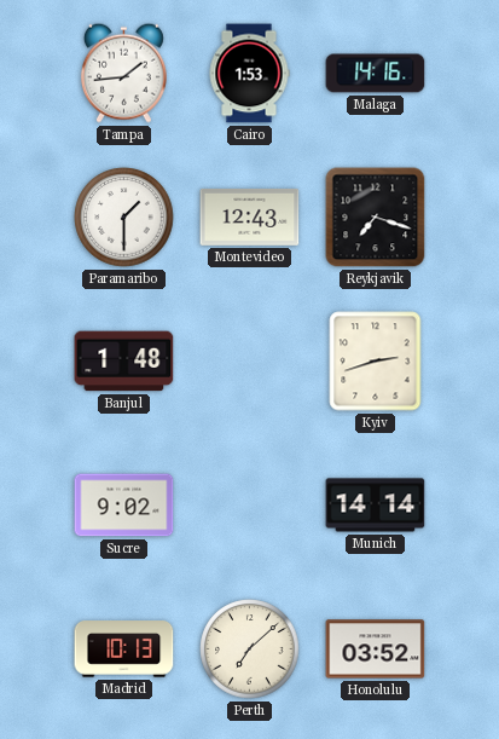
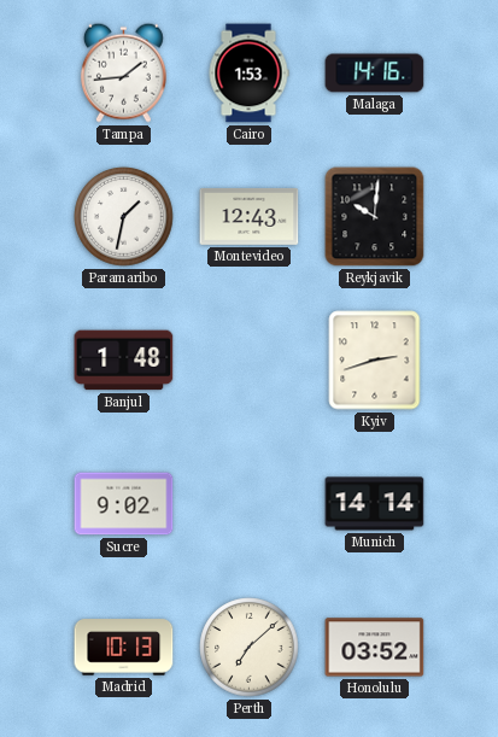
Paramaribo: 1:30 -> 1:32
Reykjavik: 7:18 -> 10:01
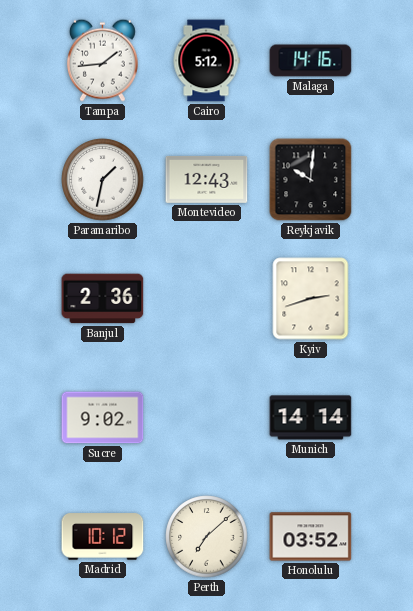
Cairo: 1:53 -> 5:12
Banjul: 1:48 -> 2:36
Madrid: 10:13 -> 10:12
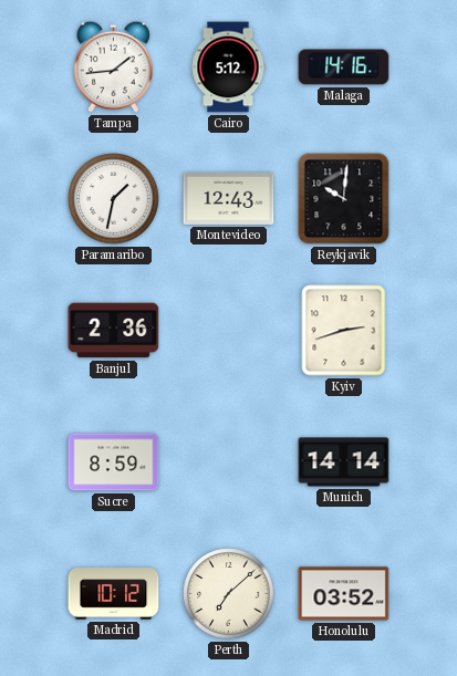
Sucre: 9:02 -> 8:59
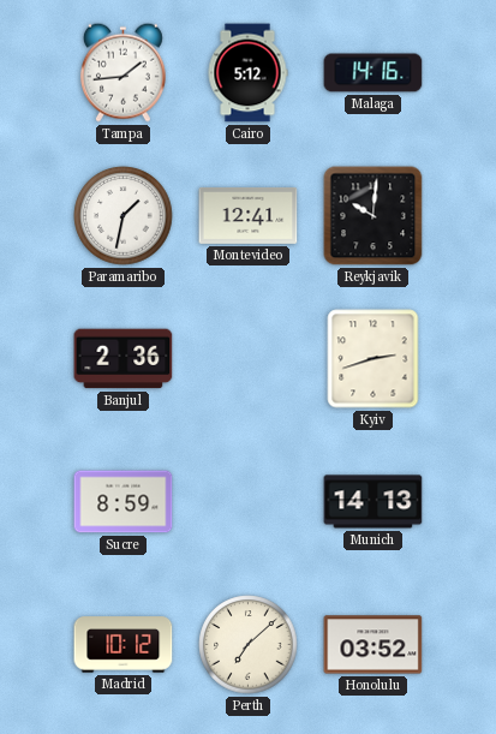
Montevideo: 12:43 -> 12:41
Munich: 14:14 -> 14:13
